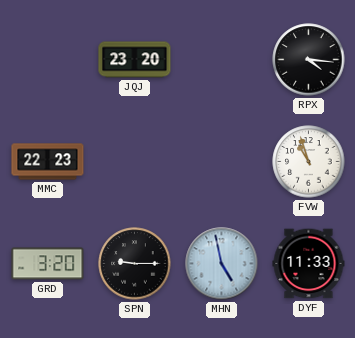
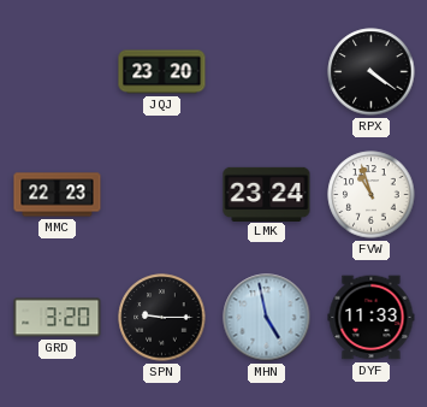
RPX: 4:16 -> 4:21
LMK: none -> 23:24
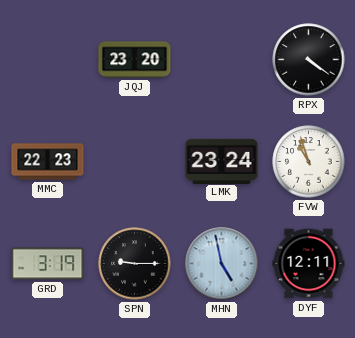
GRD: 3:20 -> 3:19
DYF: 11:33 -> 12:11
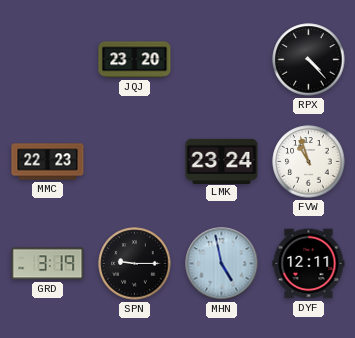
RPX: 4:21 -> 4:23
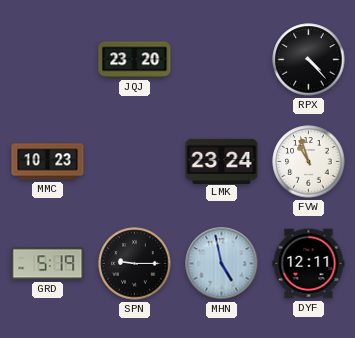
MMC: 22:23 -> 10:23
GRD: 3:19 -> 5:19
